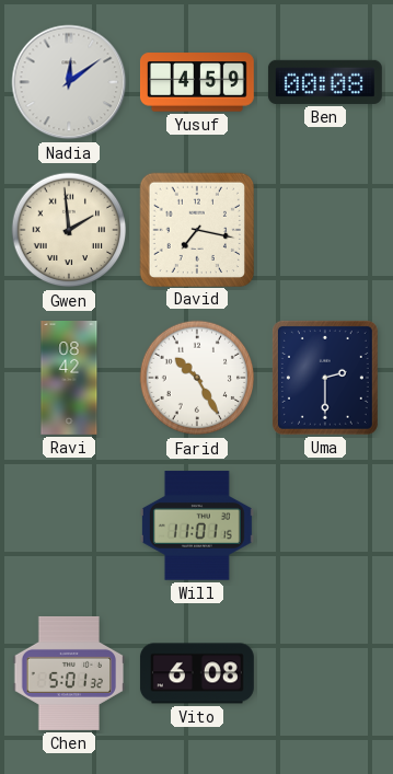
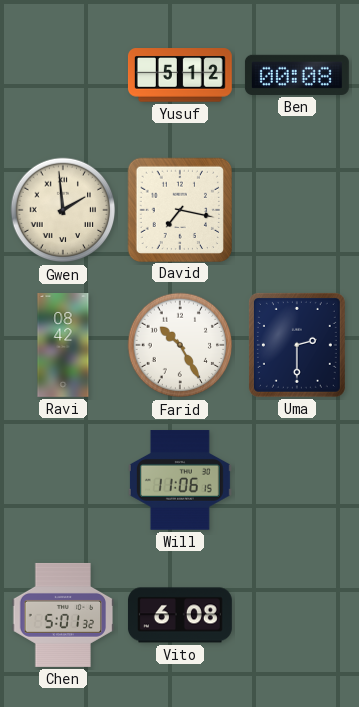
Nadia: 12:09 -> none
Yusuf: 4:59 -> 5:12
Will: 11:01 -> 11:06
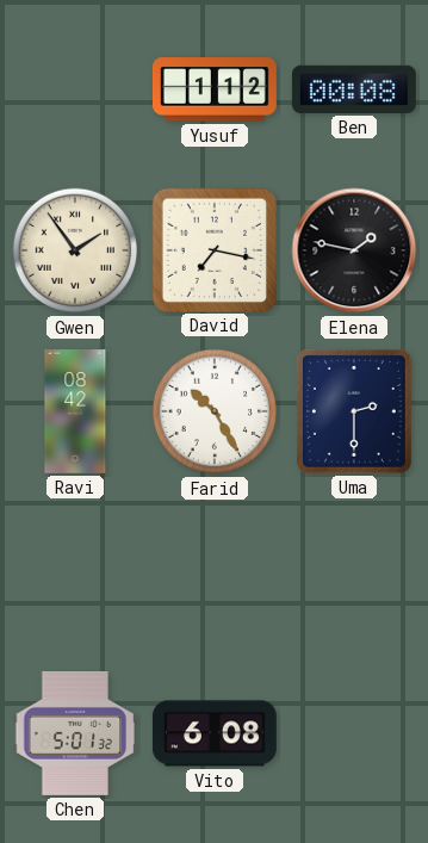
Yusuf: 5:12 -> 1:12
Gwen: 1:59 -> 1:54
Elena: none -> 1:47
Will: 11:06 -> none
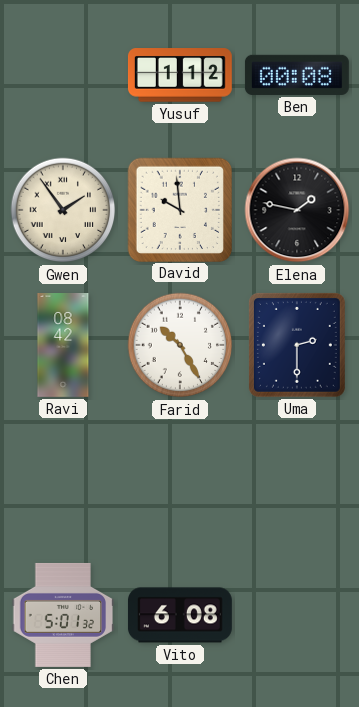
David: 7:17 -> 9:59
